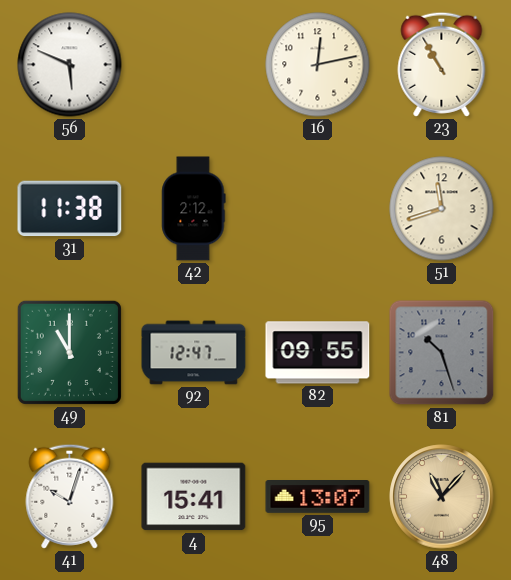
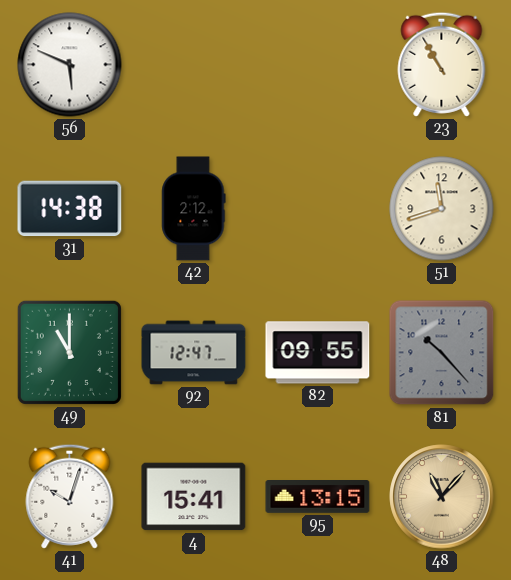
16: 12:13 -> none
31: 11:38 -> 14:38
81: 10:27 -> 10:23
95: 13:07 -> 13:15
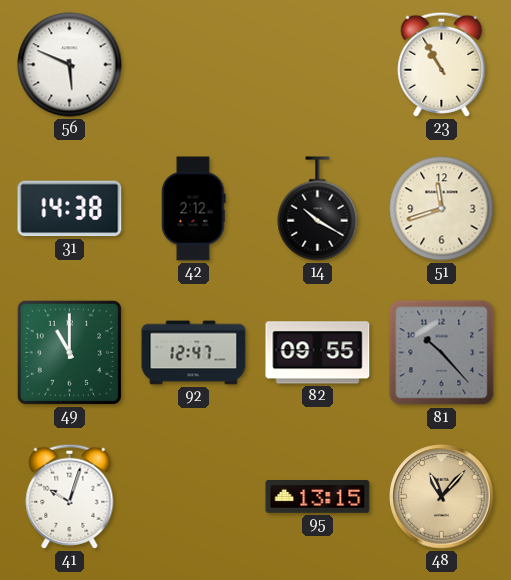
14: none -> 10:20
4: 15:41 -> none
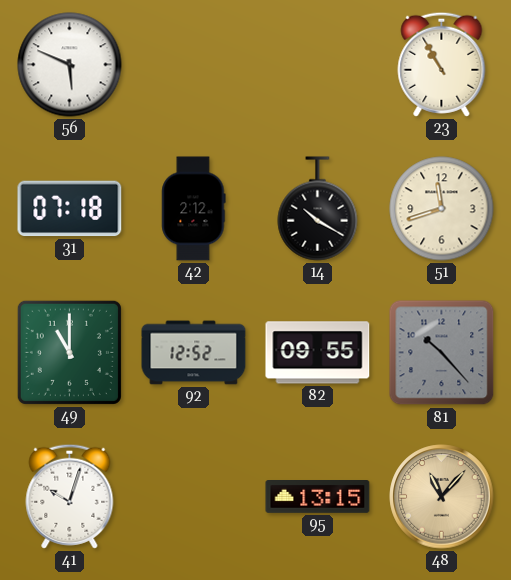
31: 14:38 -> 07:18
92: 12:47 -> 12:52
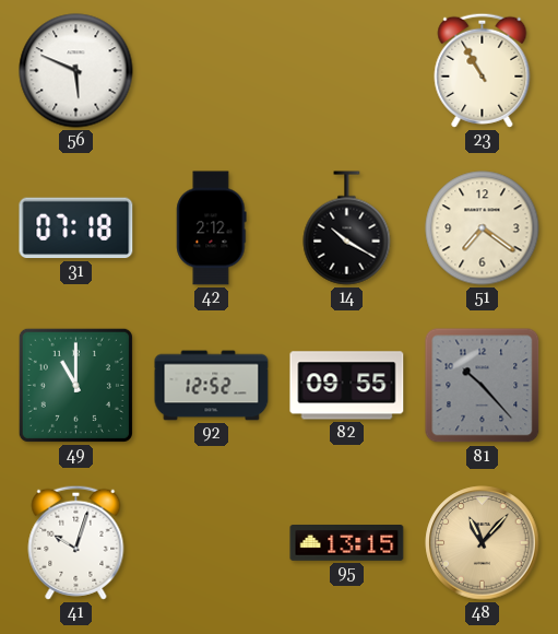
51: 11:42 -> 7:21
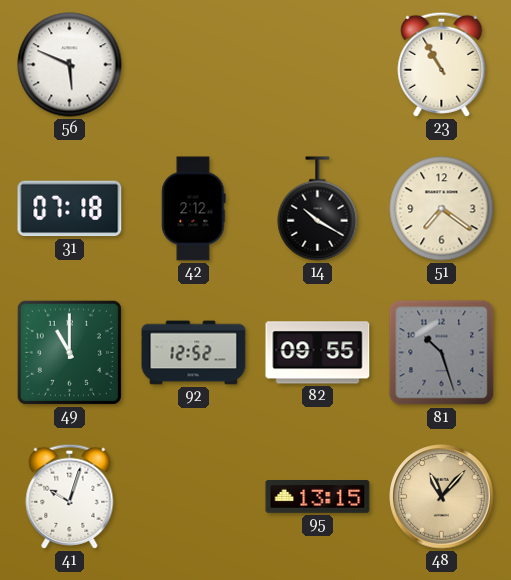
81: 10:23 -> 10:27
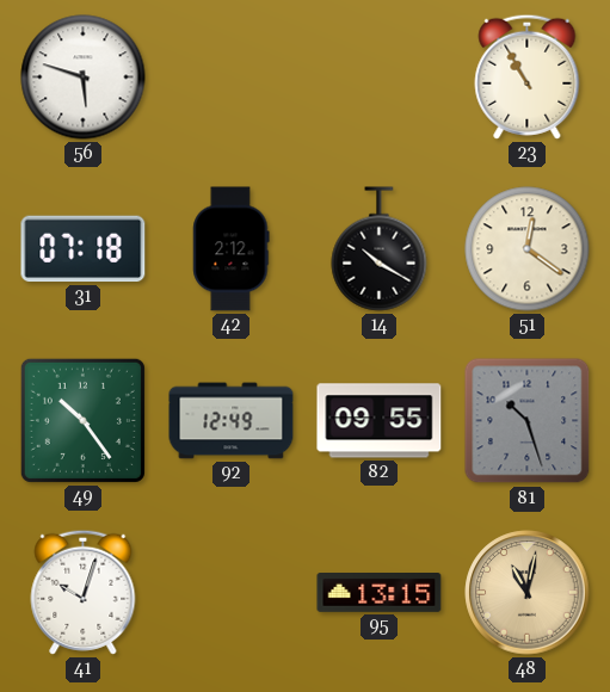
56: 5:49 -> 5:48
51: 7:21 -> 12:21
49: 11:00 -> 10:24
92: 12:52 -> 12:49
48: 11:07 -> 11:02
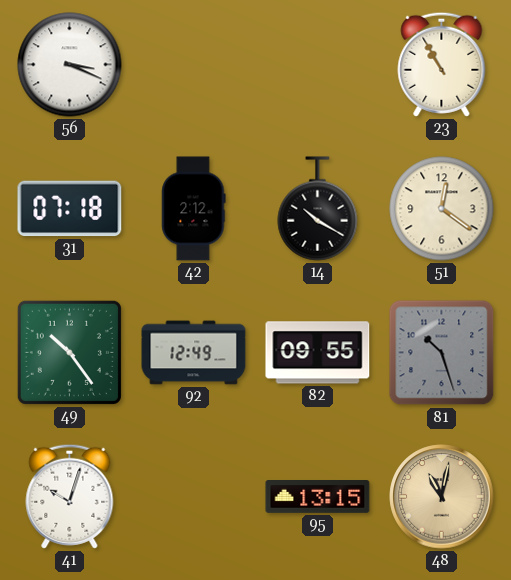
56: 5:48 -> 3:19
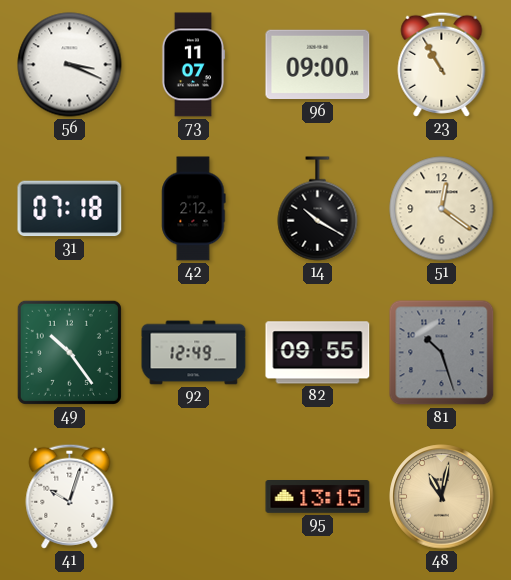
73: none -> 11:07
96: none -> 09:00
